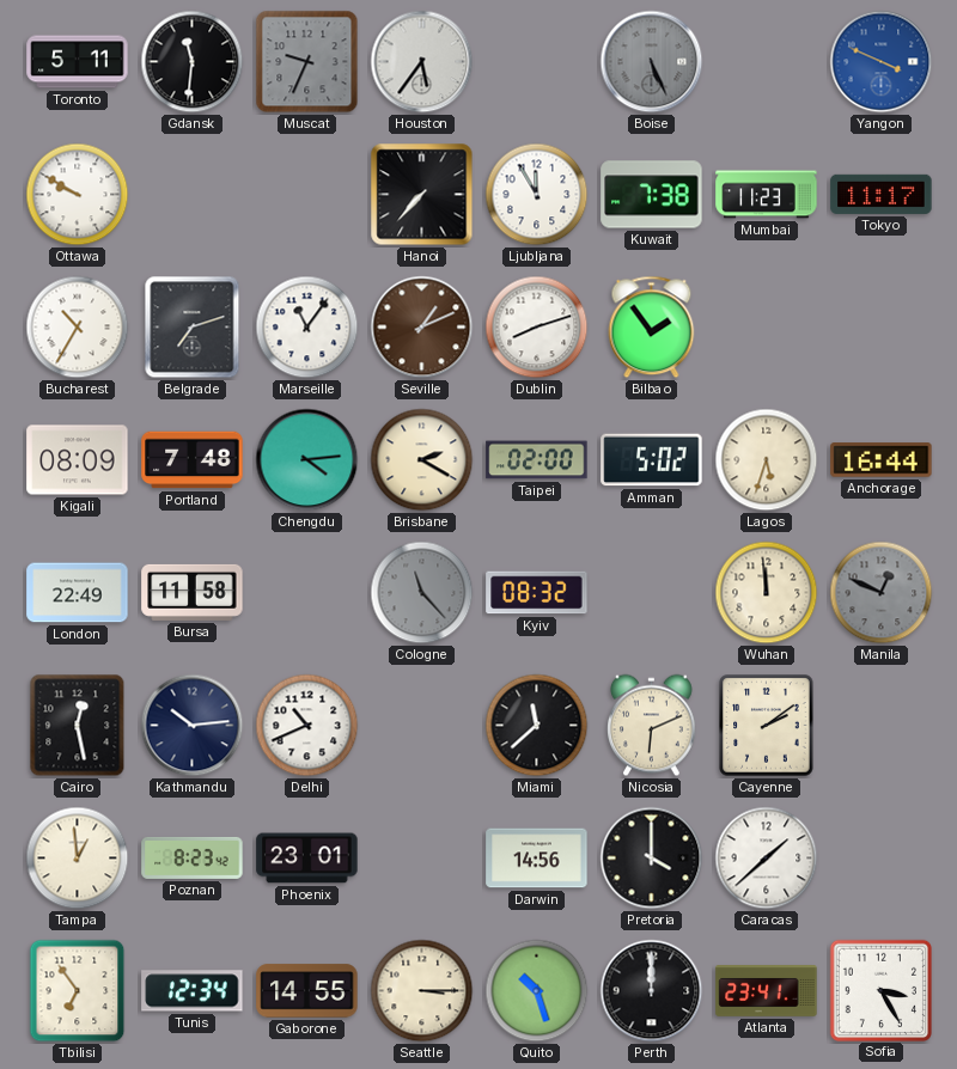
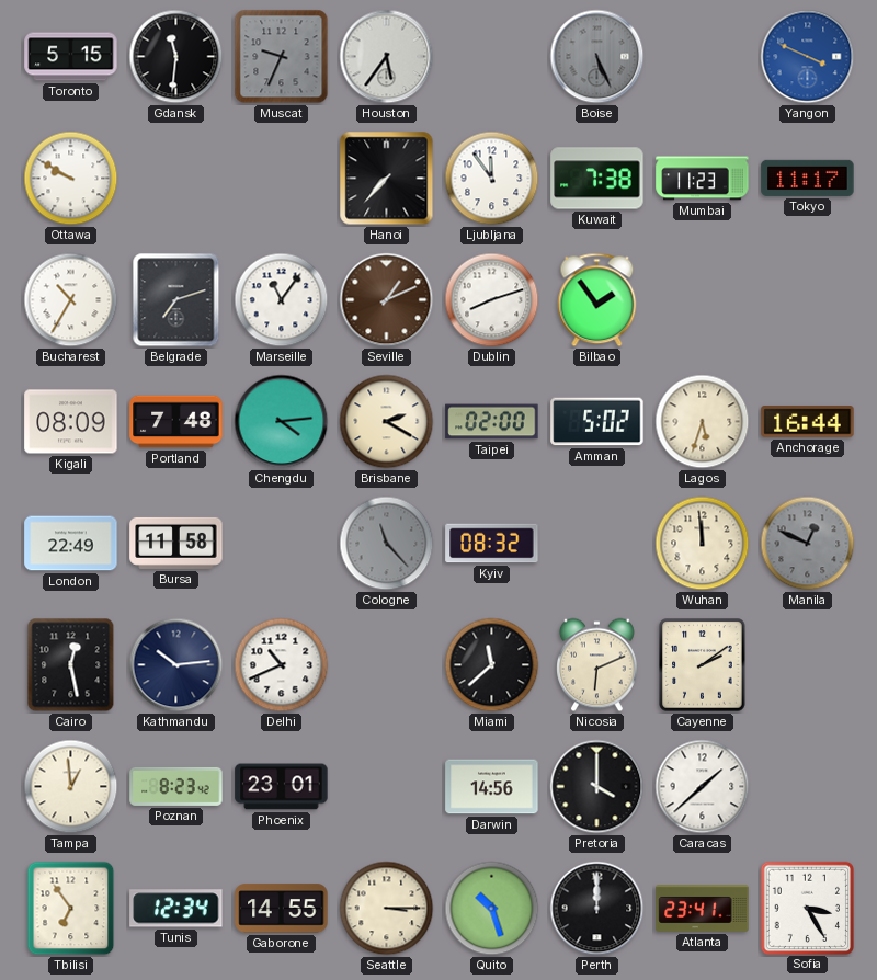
Toronto: 5:11 -> 5:15
Ljubljana: 11:55 -> 11:54
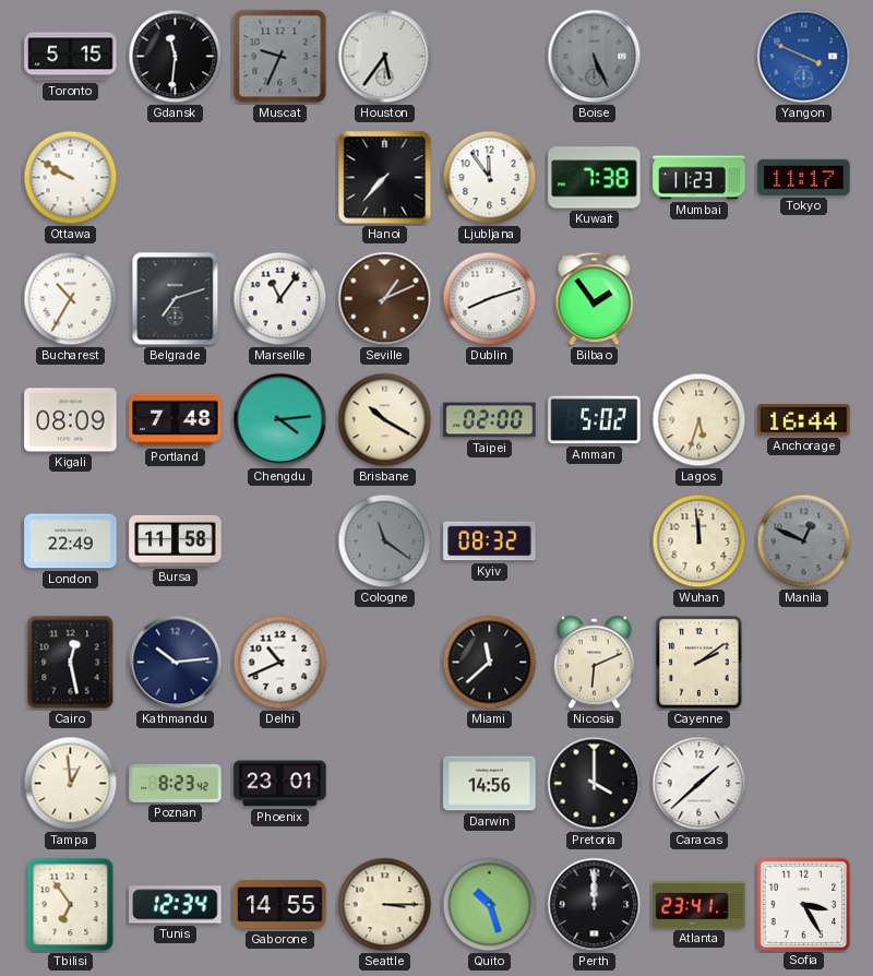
Brisbane: 2:20 -> 10:20
Cologne: 11:23 -> 11:21
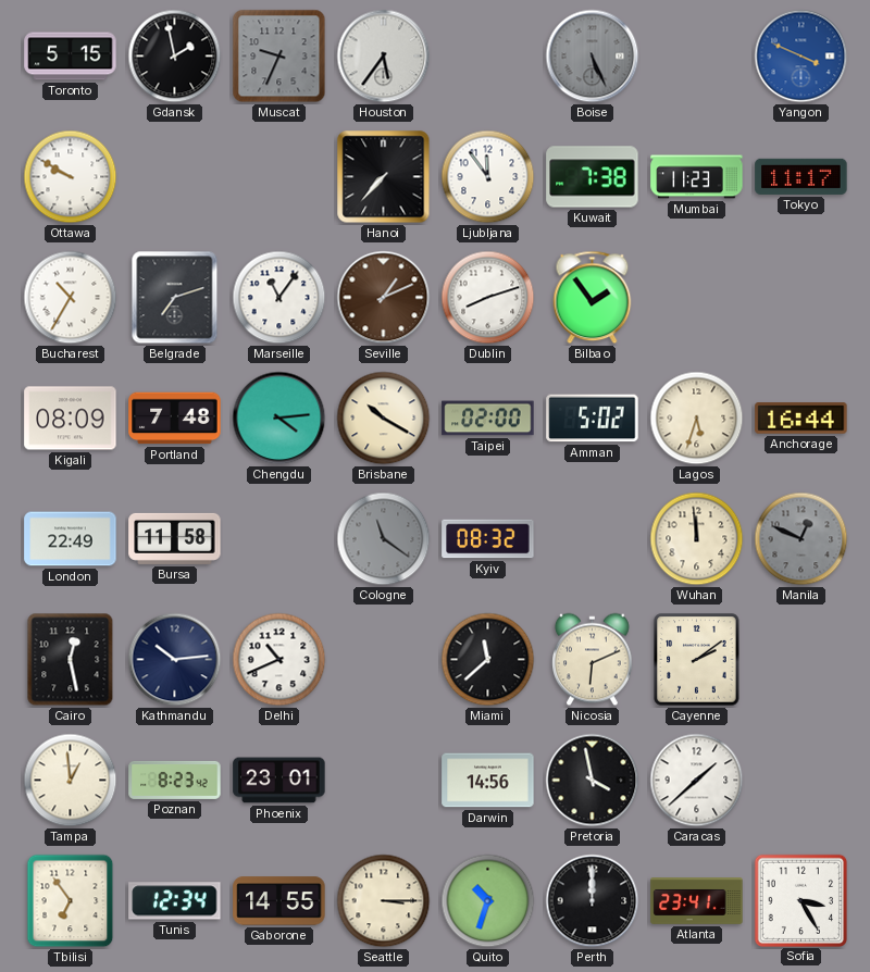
Gdansk: 11:31 -> 1:58
Pretoria: 4:00 -> 3:58
Quito: 10:27 -> 10:33
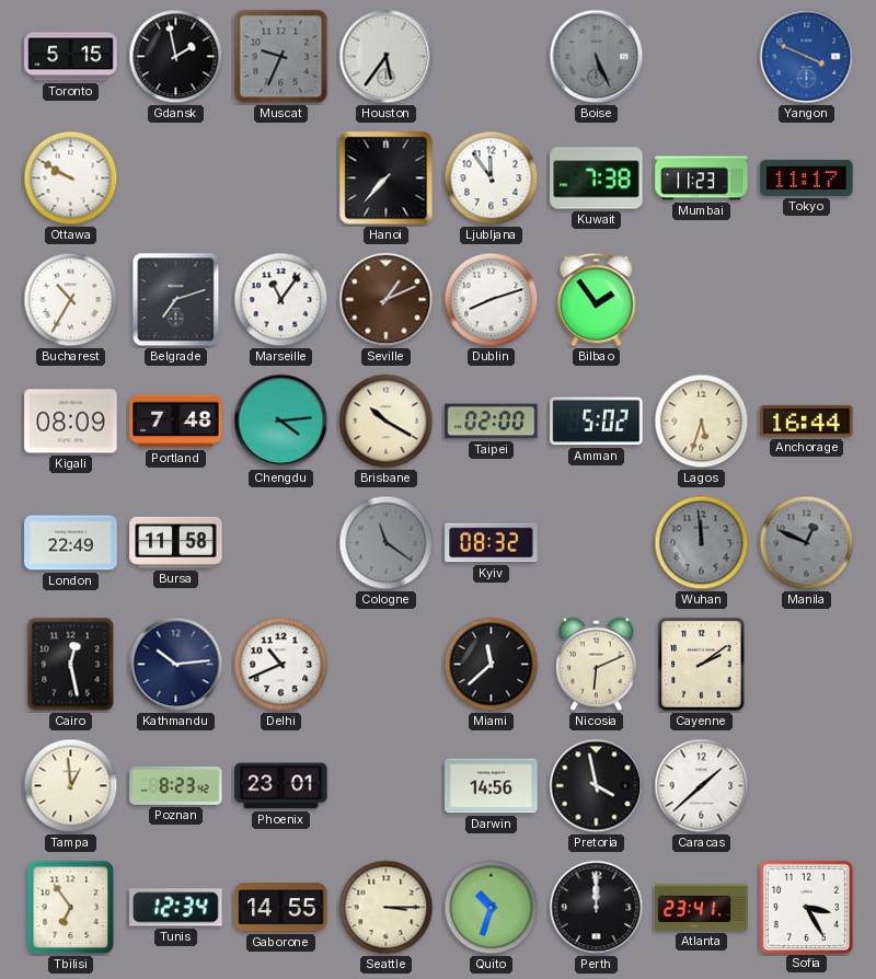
Wuhan dial: cream -> grey
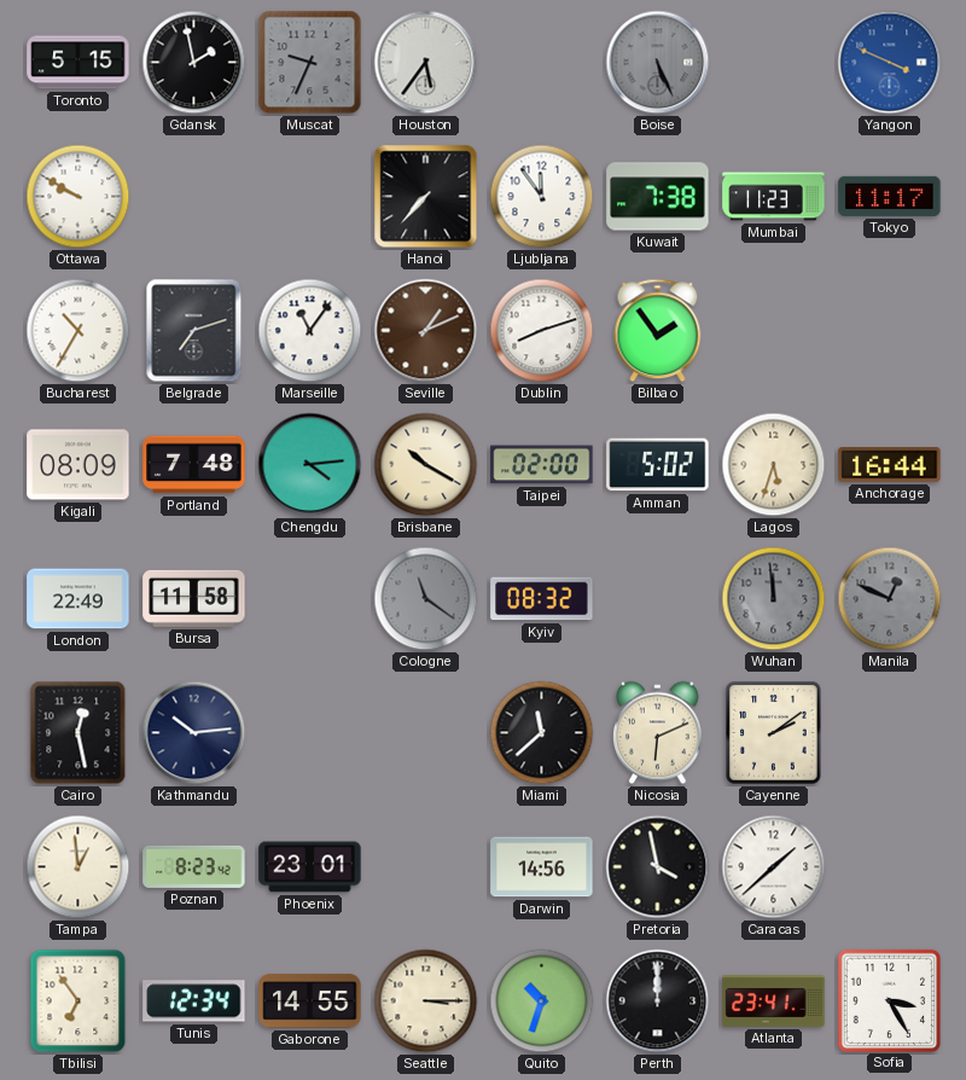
Delhi: 10:41 -> none
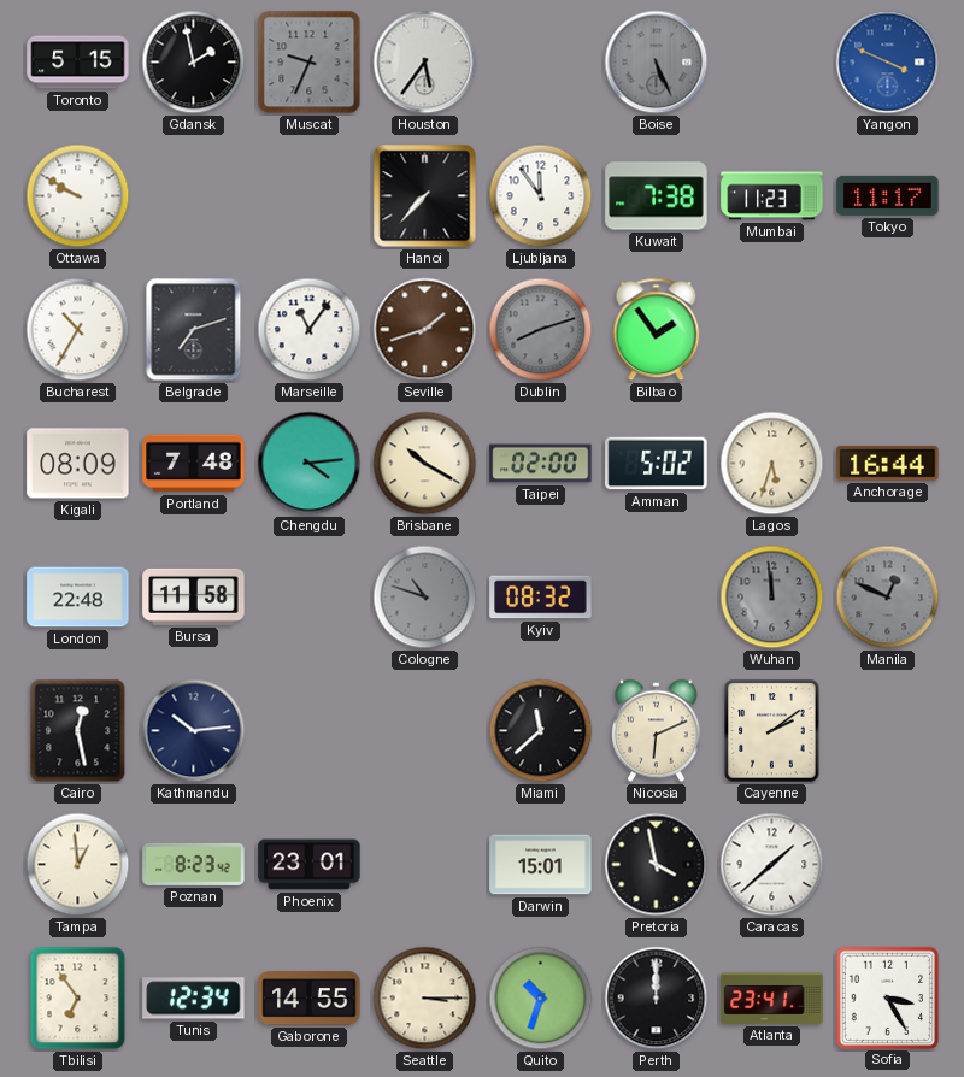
Seville: 1:11 -> 1:42
Dublin dial: white -> grey
London: 22:49 -> 22:48
Cologne: 11:21 -> 10:48
Darwin: 14:56 -> 15:01
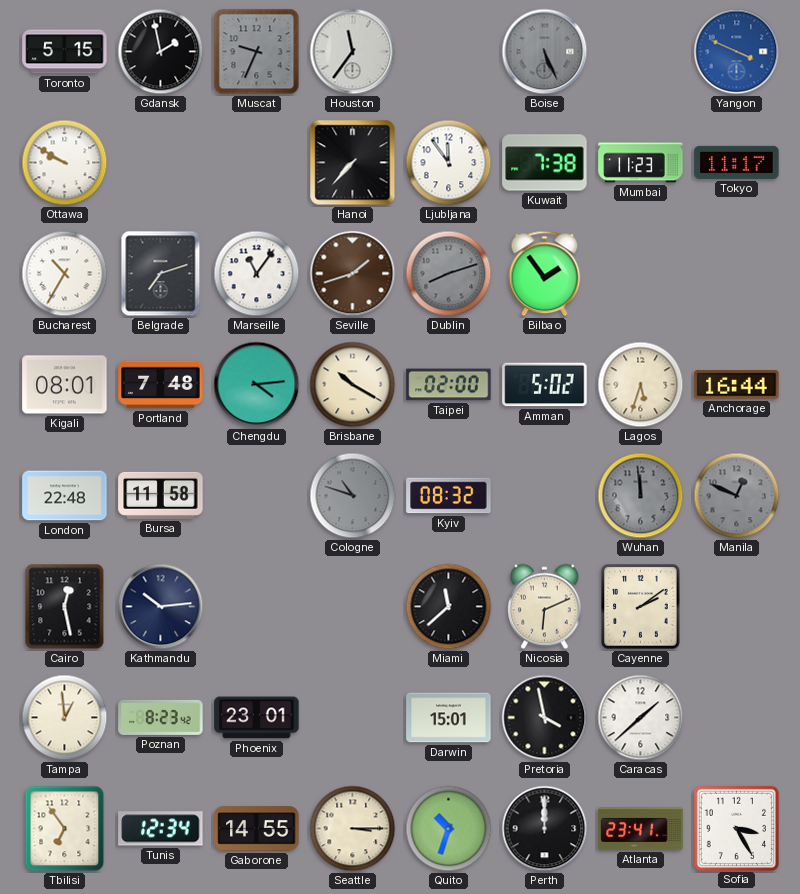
Houston: 5:36 -> 11:36
Kigali: 08:09 -> 08:01
